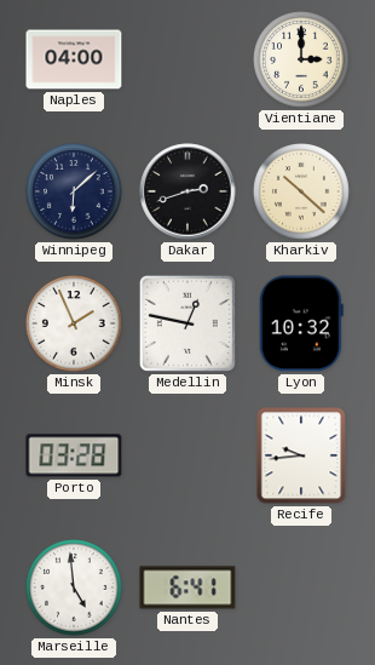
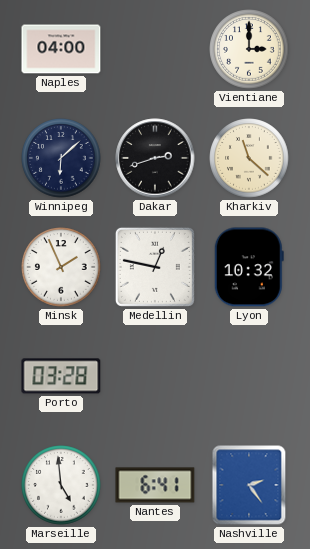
Kharkiv: 10:22 -> 11:22
Recife: 9:44 -> none
Nashville: none -> 2:24
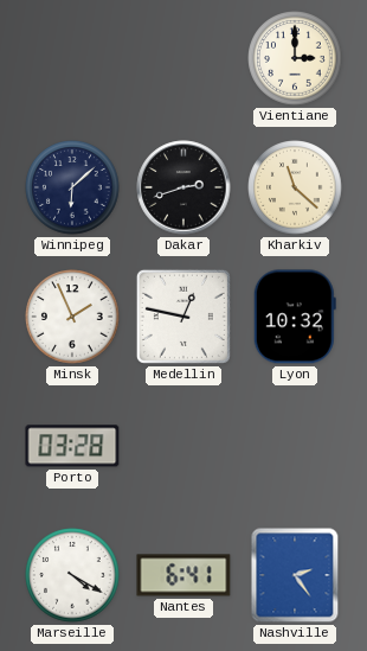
Naples: 04:00 -> none
Marseille: 4:59 -> 4:20
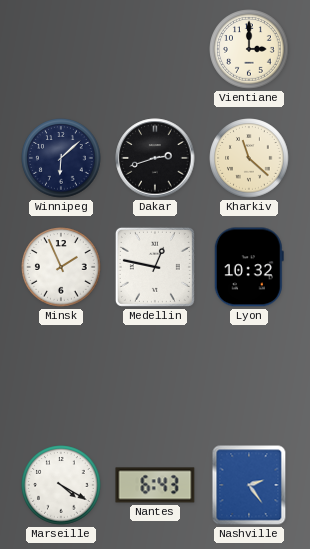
Porto: 03:28 -> none
Nantes: 6:41 -> 6:43
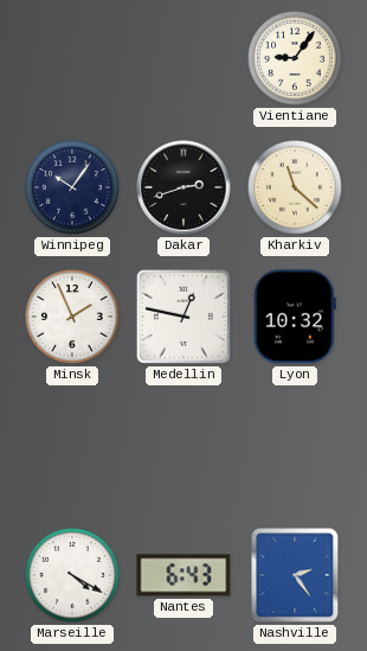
Vientiane: 3:00 -> 9:06
Winnipeg: 6:08 -> 10:06
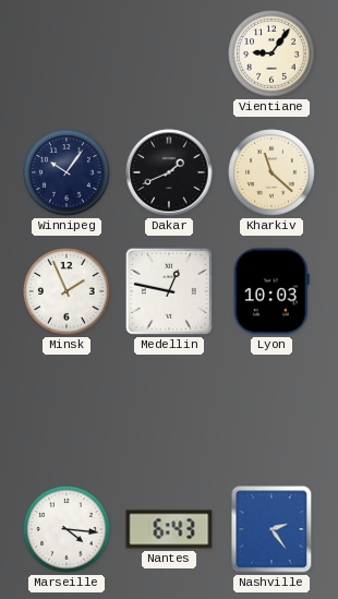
Dakar: 2:42 -> 1:41
Lyon: 10:32 -> 10:03
Marseille: 4:20 -> 4:16
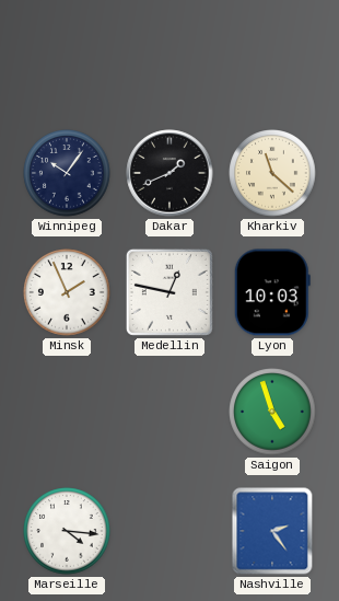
Vientiane: 9:06 -> none
Saigon: none -> 4:57
Nantes: 6:43 -> none
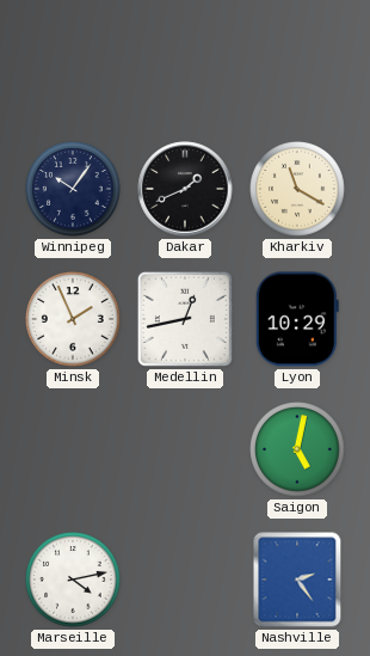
Kharkiv: 11:22 -> 11:20
Medellin: 12:47 -> 12:43
Lyon: 10:03 -> 10:29
Saigon: 4:57 -> 5:02
Marseille: 4:16 -> 4:13
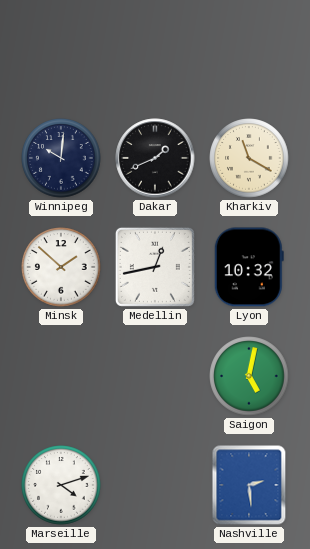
Winnipeg: 10:06 -> 10:01
Minsk: 1:56 -> 1:52
Lyon: 10:29 -> 10:32
Marseille: 4:13 -> 4:12
Nashville: 2:24 -> 2:29
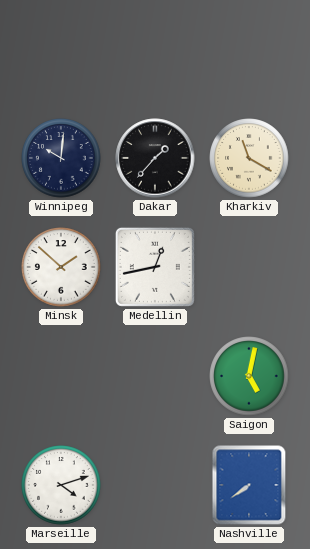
Dakar: 1:41 -> 1:37
Lyon: 10:32 -> none
Nashville: 2:29 -> 7:39
